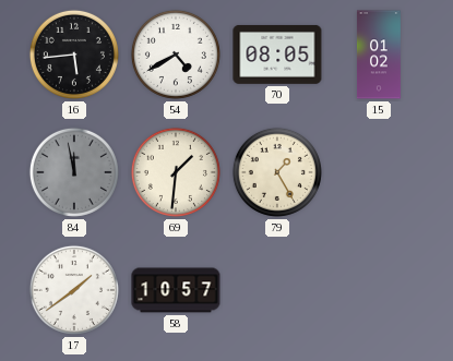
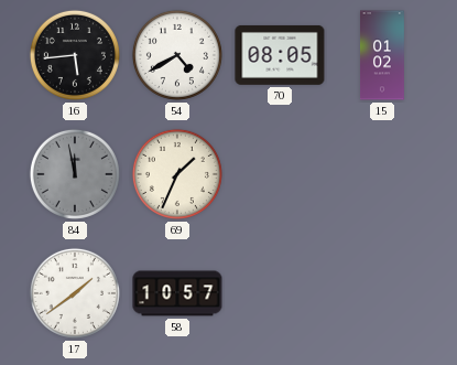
69: 1:31 -> 1:34
79: 1:25 -> none
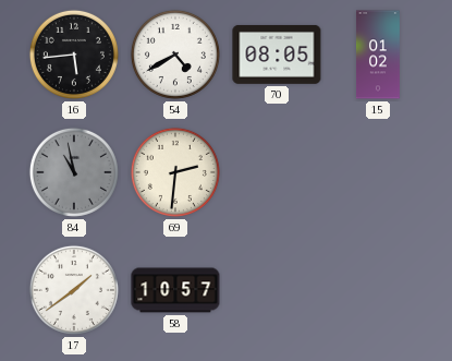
84: 11:58 -> 10:58
69: 1:34 -> 2:31
